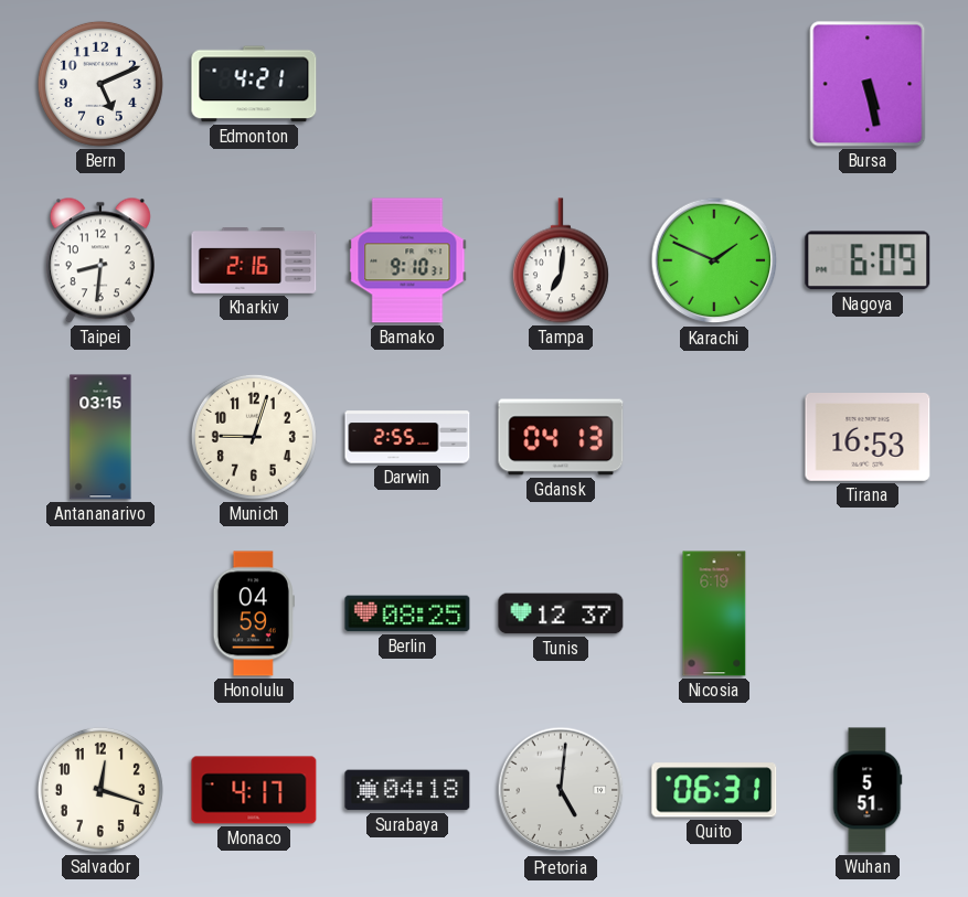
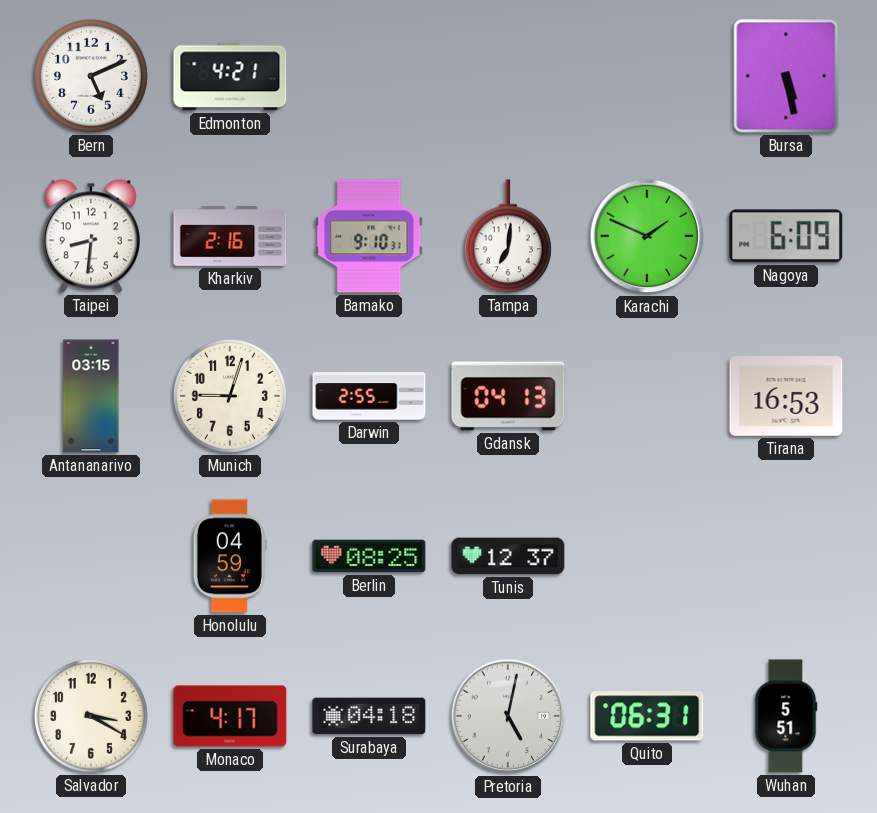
Nicosia: 6:19 -> none
Salvador: 12:18 -> 3:20
Pretoria: 5:01 -> 5:02
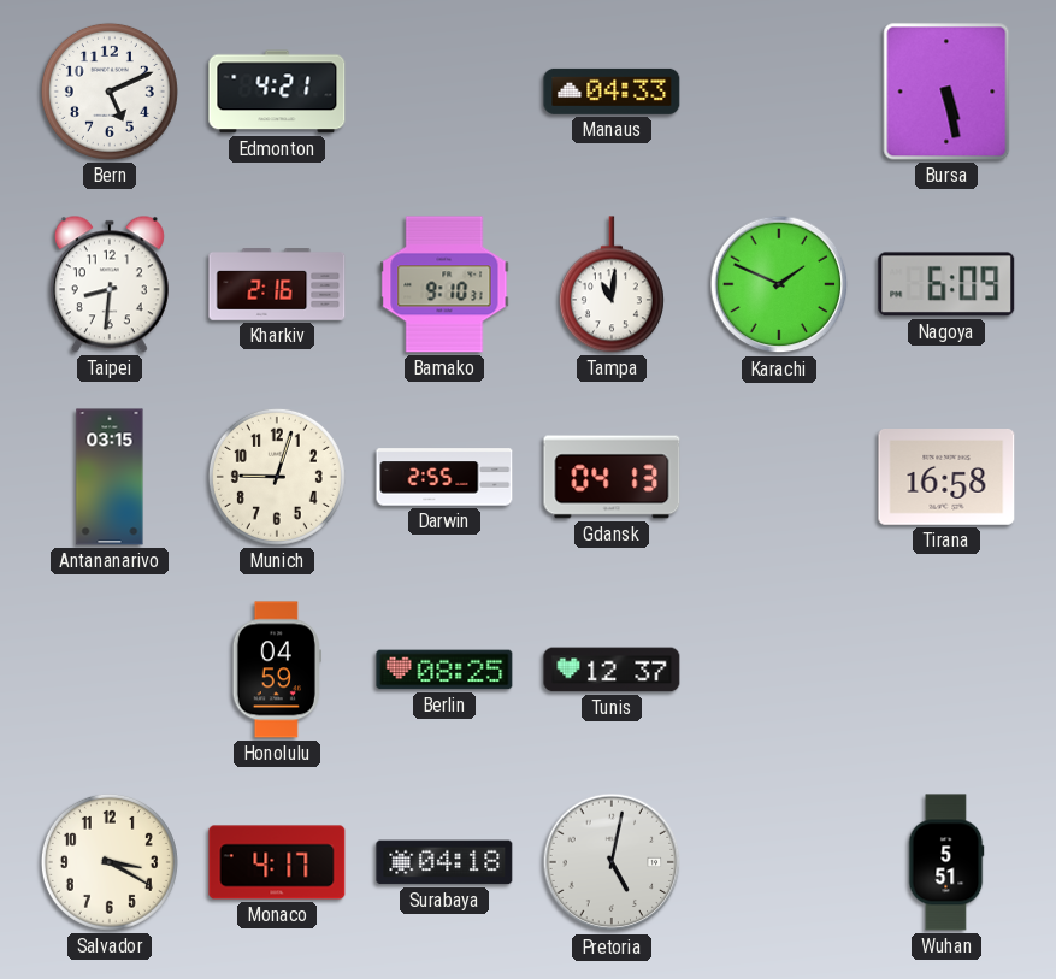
Manaus: none -> 04:33
Tampa: 7:01 -> 11:01
Tirana: 16:53 -> 16:58
Quito: 06:31 -> none
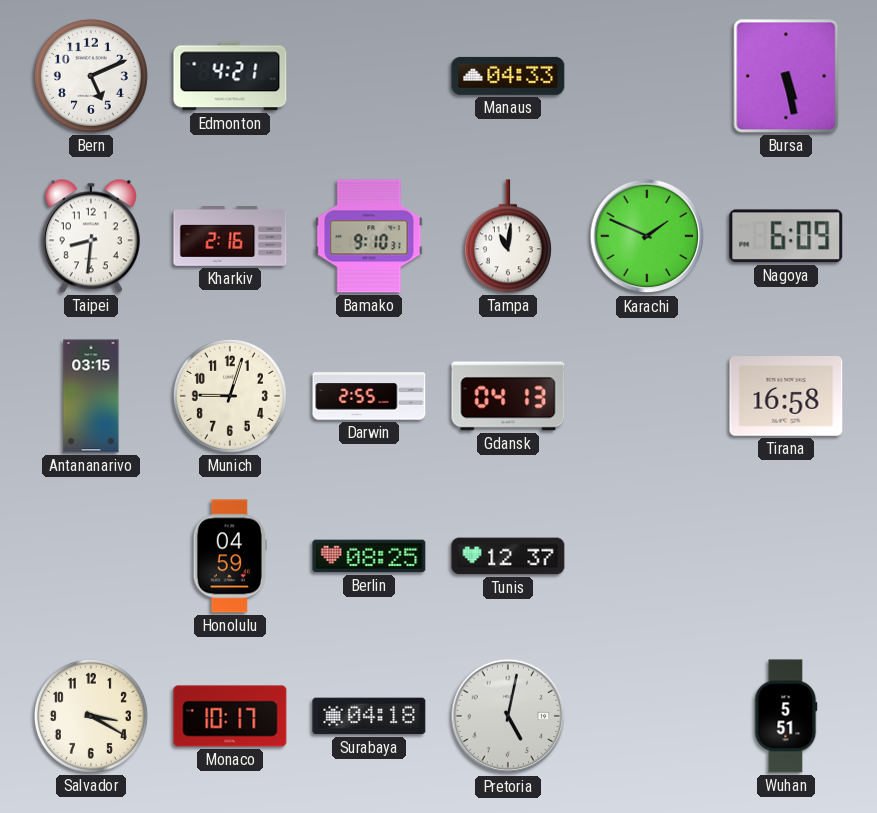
Monaco: 4:17 -> 10:17
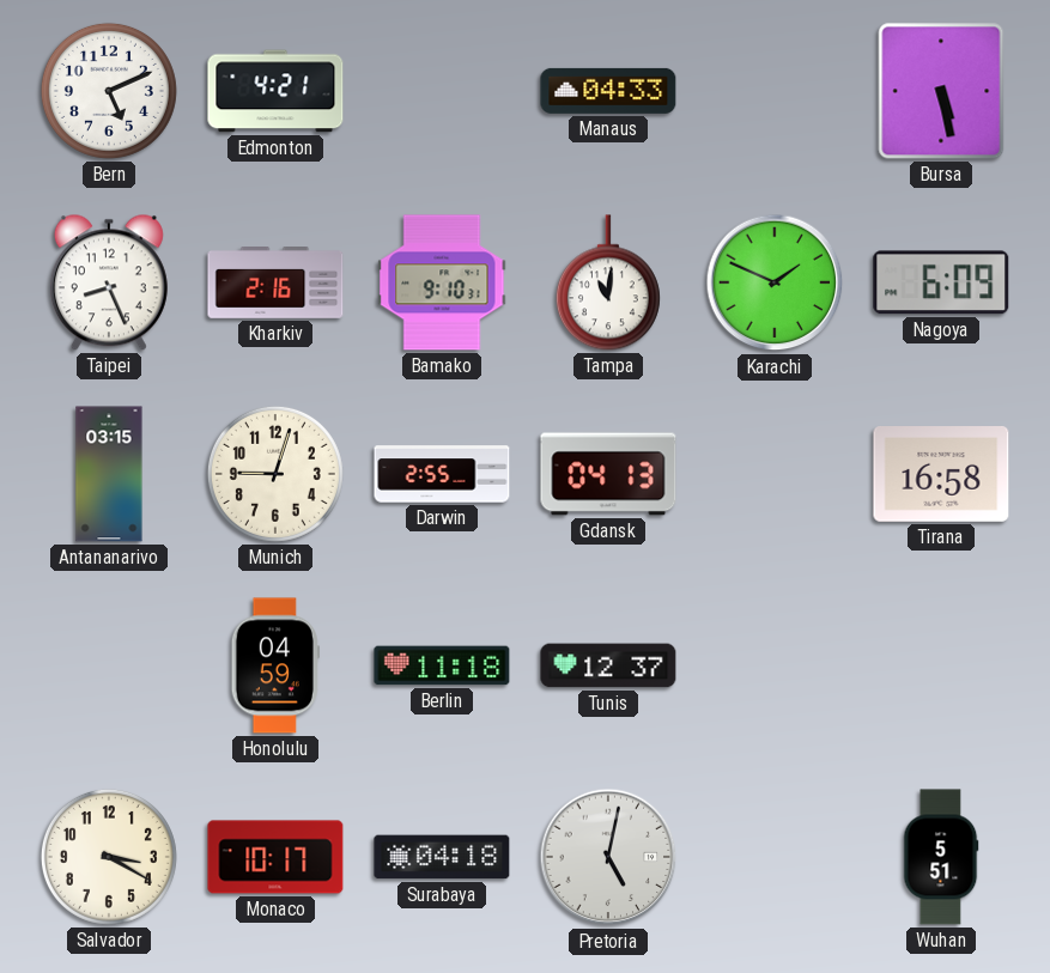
Taipei: 8:31 -> 8:26
Berlin: 08:25 -> 11:18
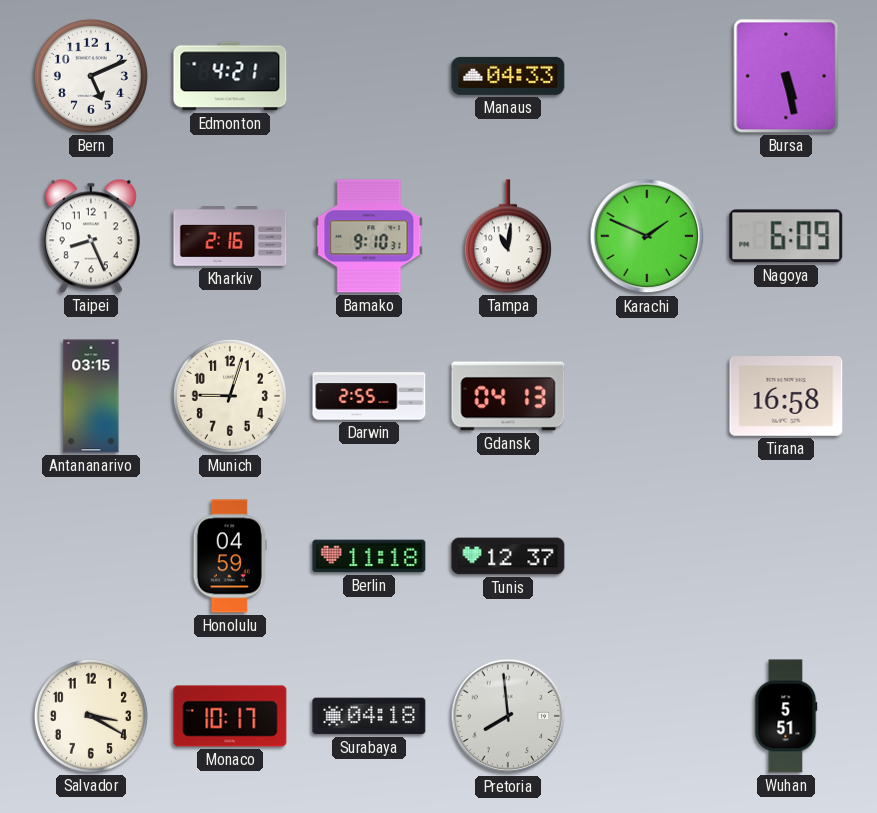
Pretoria: 5:02 -> 7:59
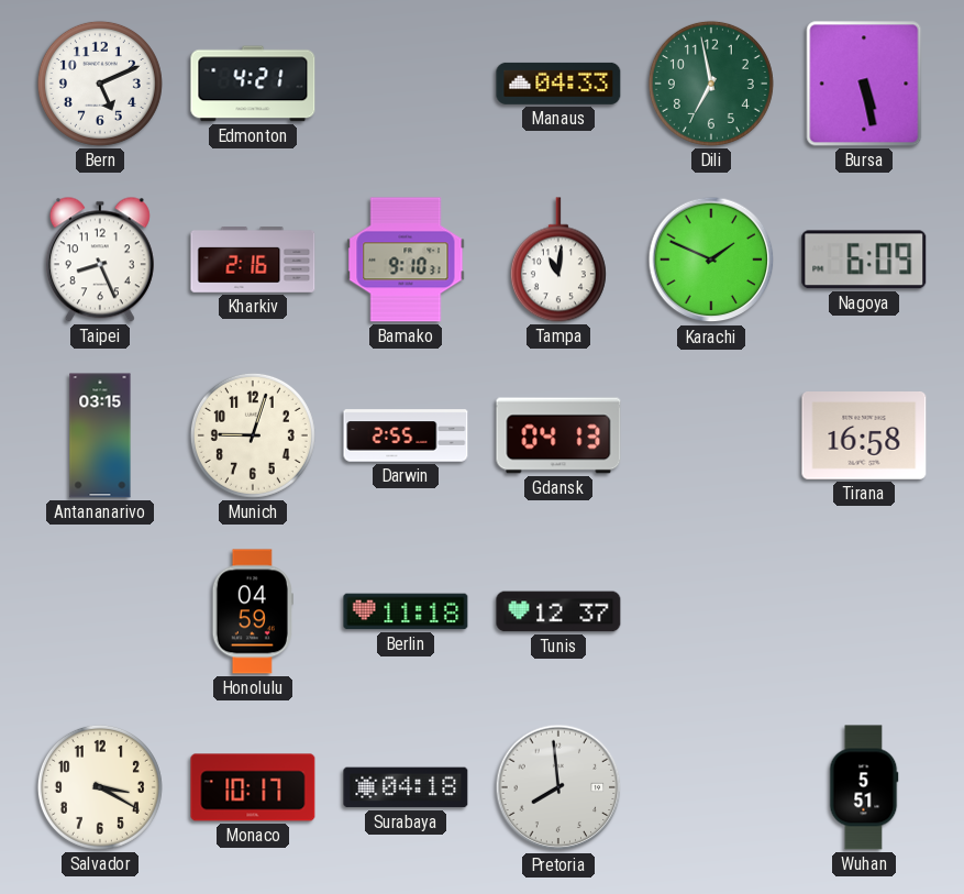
Dili: none -> 6:58
